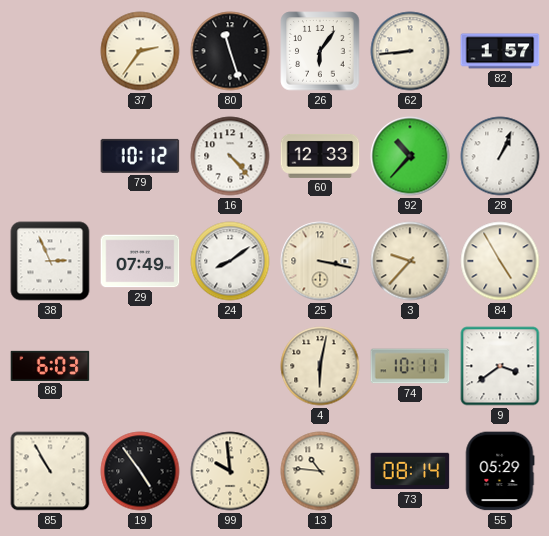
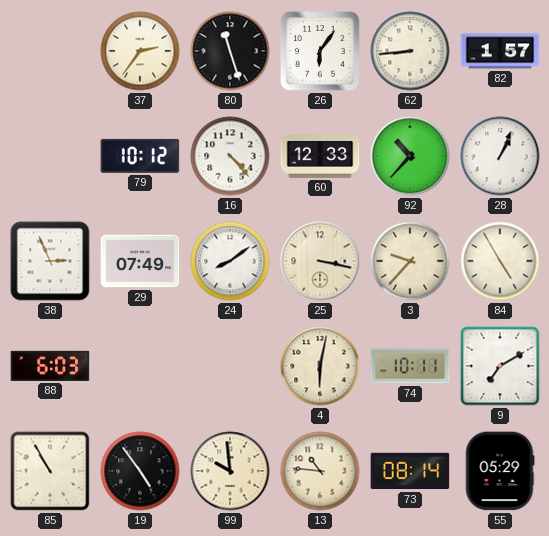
9: 3:39 -> 7:10
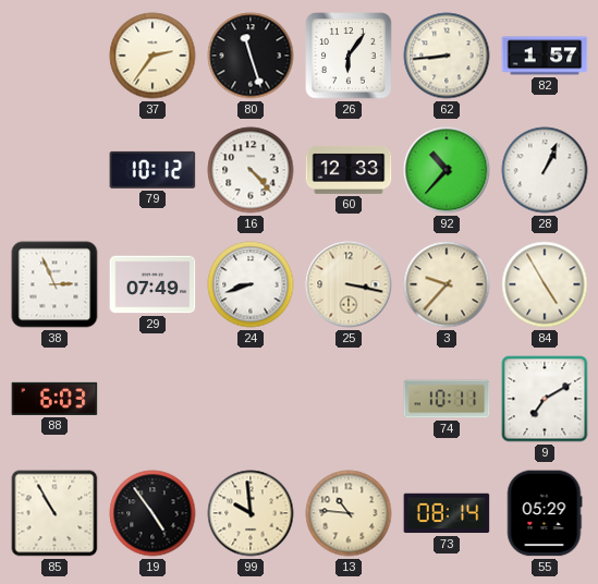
24: 8:09 -> 8:42
4: 6:02 -> none
